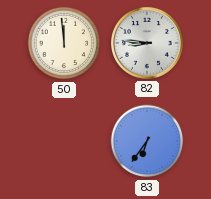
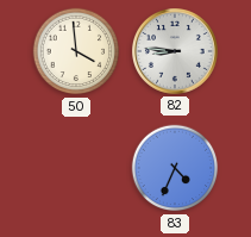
50: 11:59 -> 3:59
83: 6:36 -> 4:34
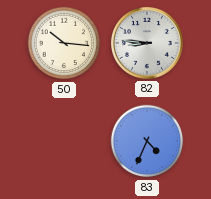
50: 3:59 -> 10:16
